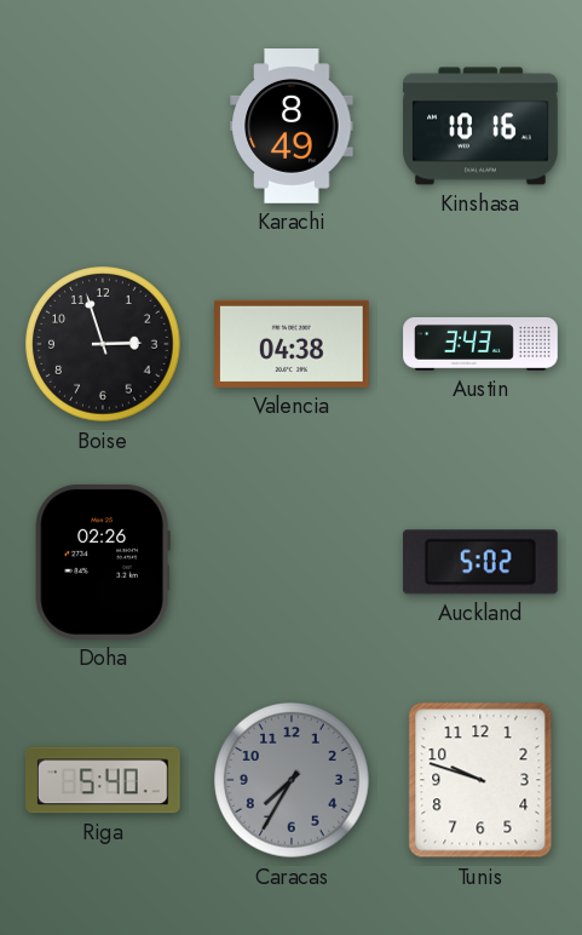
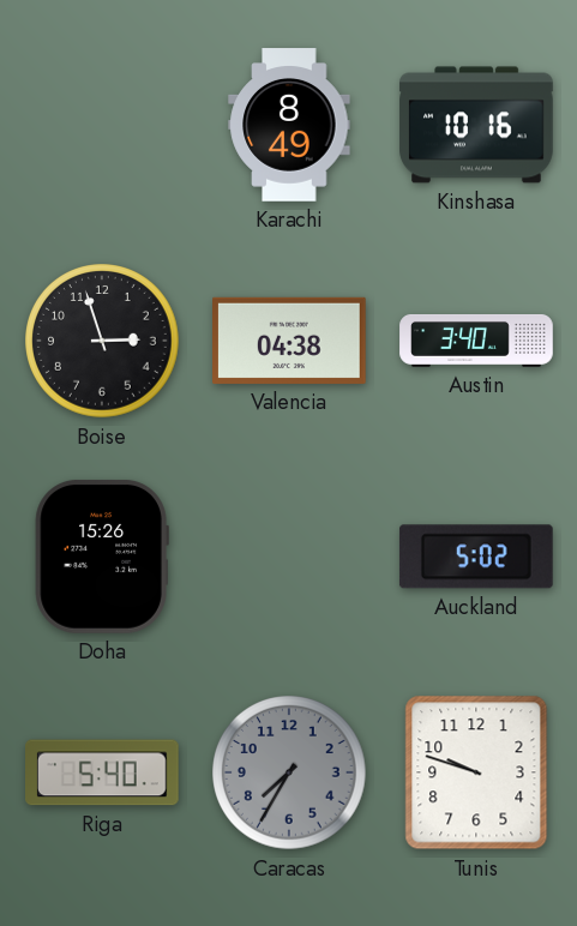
Austin: 3:43 -> 3:40
Doha: 02:26 -> 15:26
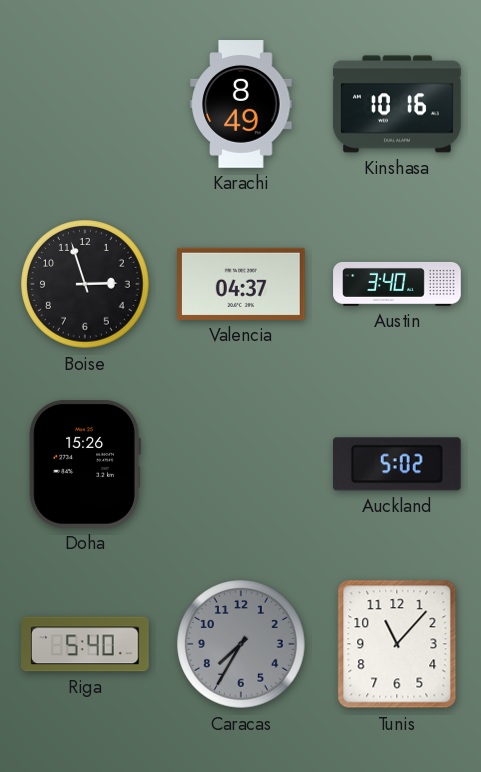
Valencia: 04:38 -> 04:37
Tunis: 9:48 -> 11:07
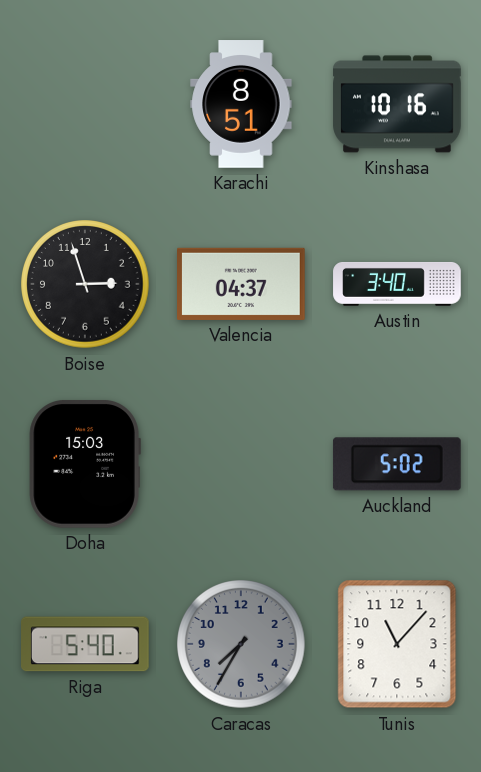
Karachi: 8:49 -> 8:51
Doha: 15:26 -> 15:03
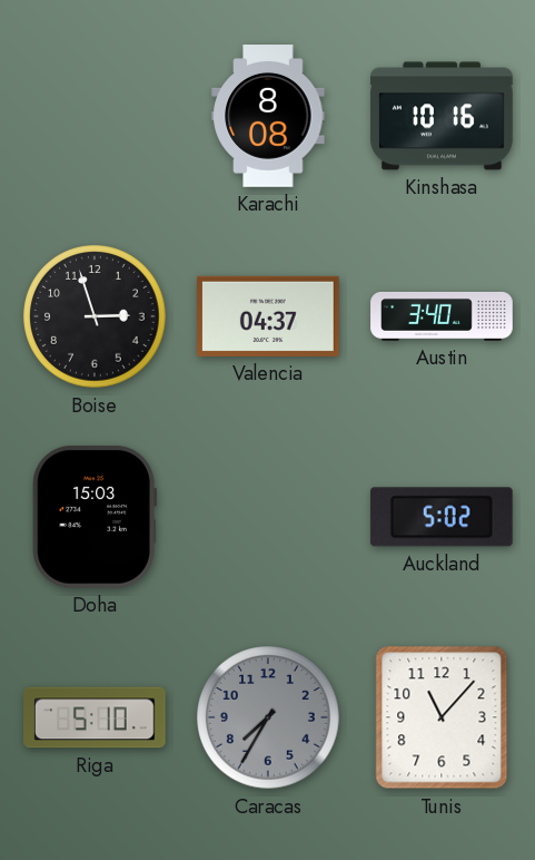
Karachi: 8:51 -> 8:08
Riga: 5:40 -> 5:10
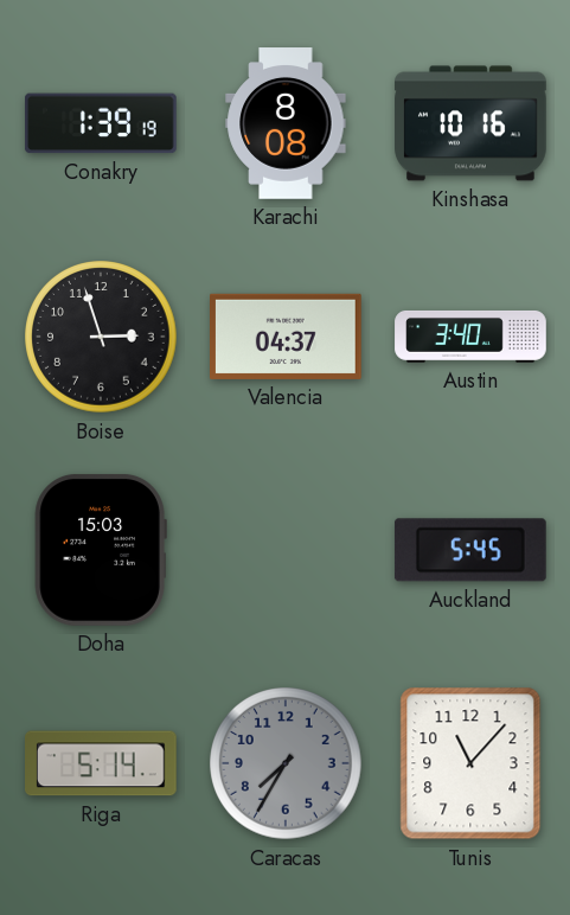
Conakry: none -> 1:39
Auckland: 5:02 -> 5:45
Riga: 5:10 -> 5:14
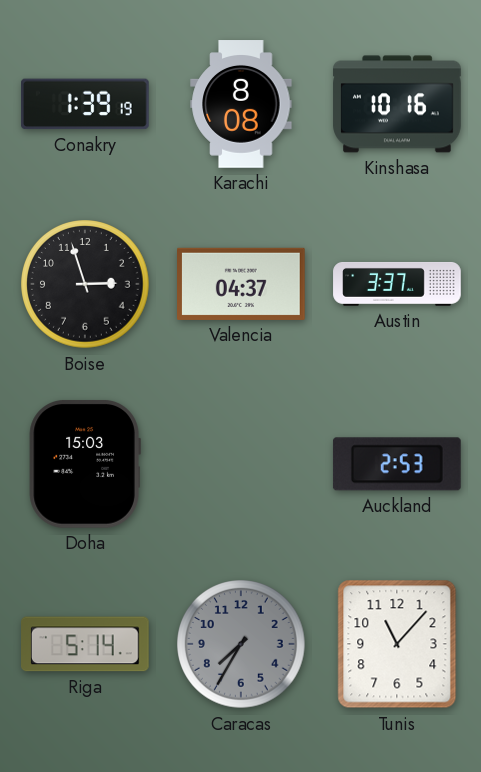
Austin: 3:40 -> 3:37
Auckland: 5:45 -> 2:53
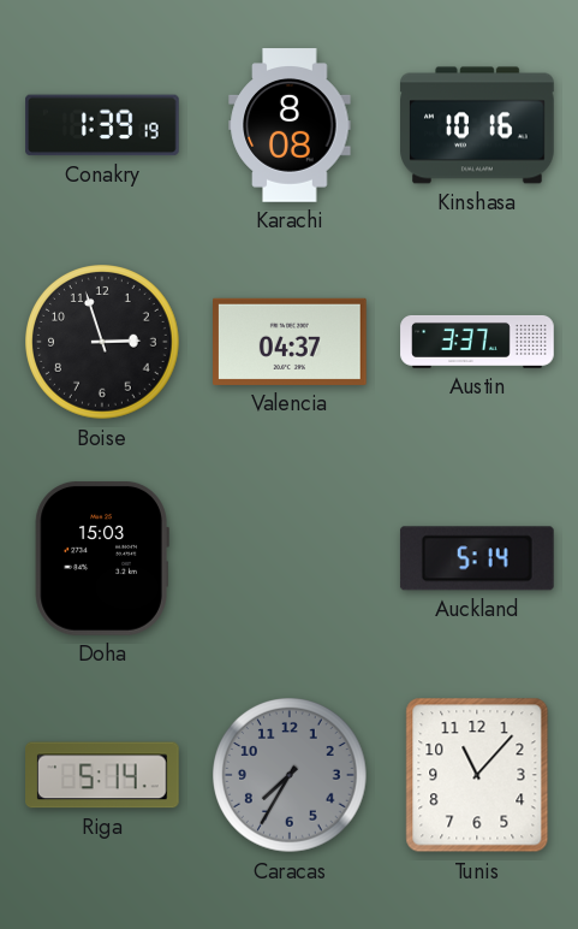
Auckland: 2:53 -> 5:14
